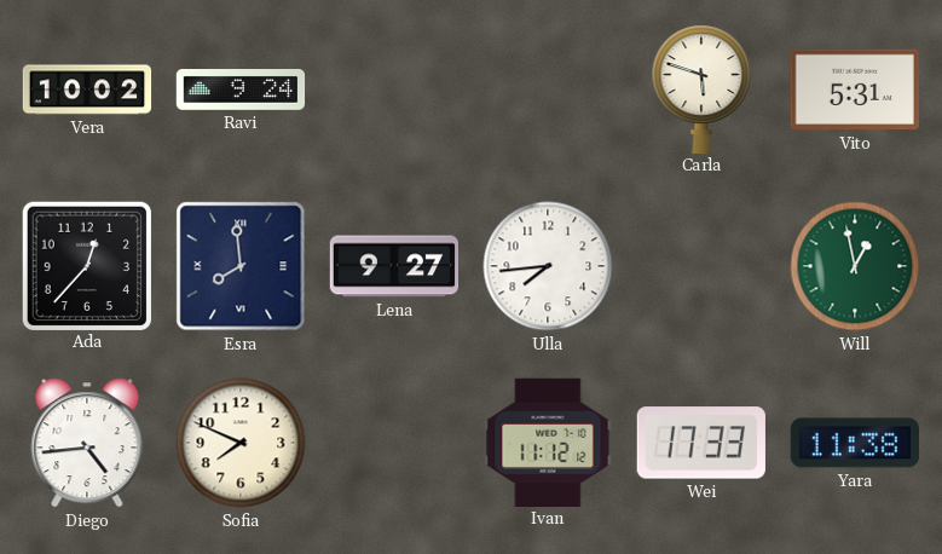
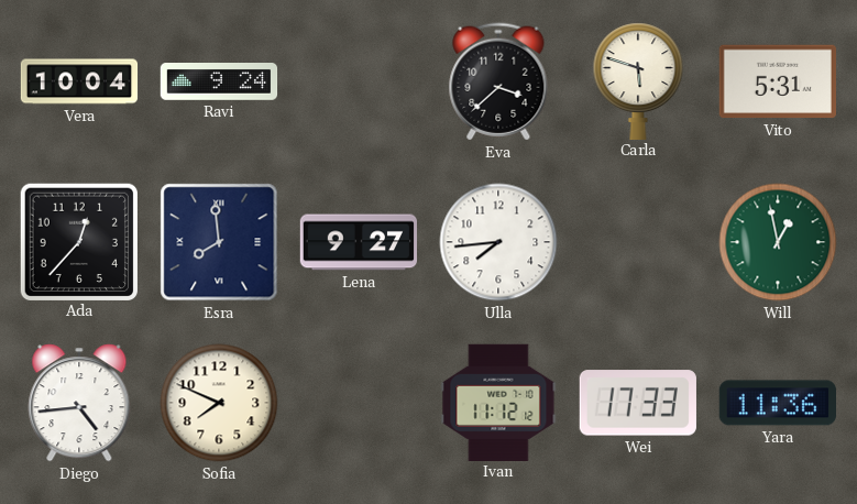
Vera: 10:02 -> 10:04
Eva: none -> 3:38
Yara: 11:38 -> 11:36
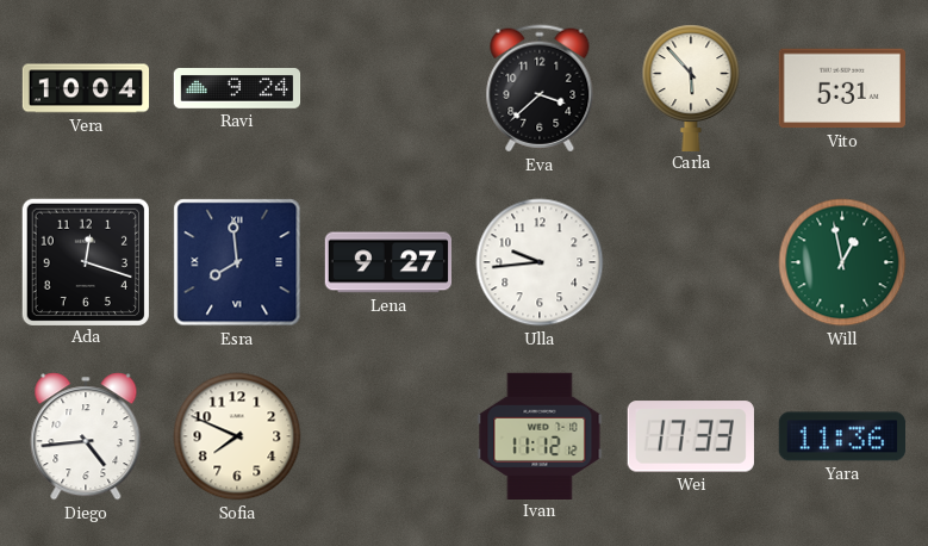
Carla: 5:48 -> 5:53
Ada: 12:37 -> 12:18
Ulla: 7:44 -> 9:44
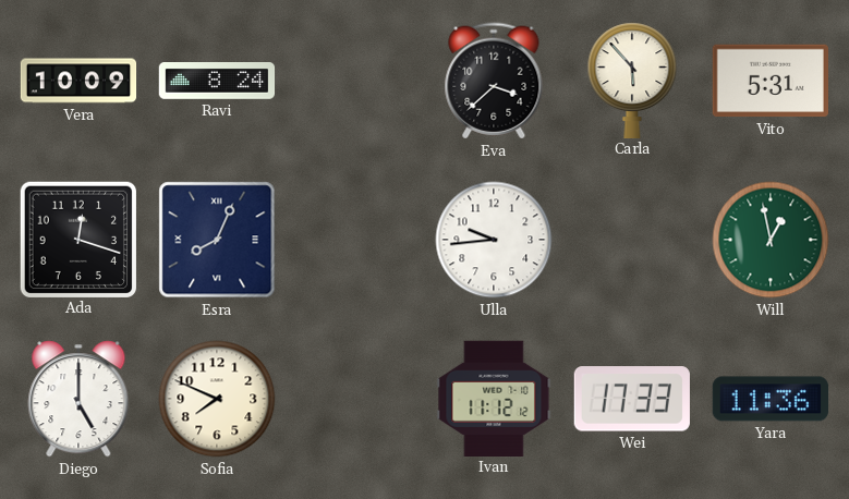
Vera: 10:04 -> 10:09
Ravi: 9:24 -> 8:24
Esra: 7:59 -> 8:04
Lena: 9:27 -> none
Diego: 4:44 -> 5:00
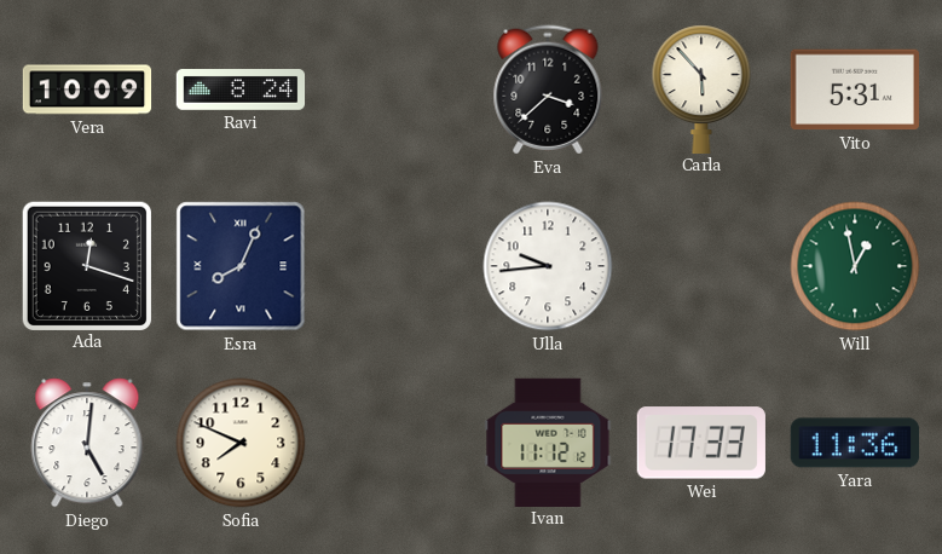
Diego: 5:00 -> 5:01
